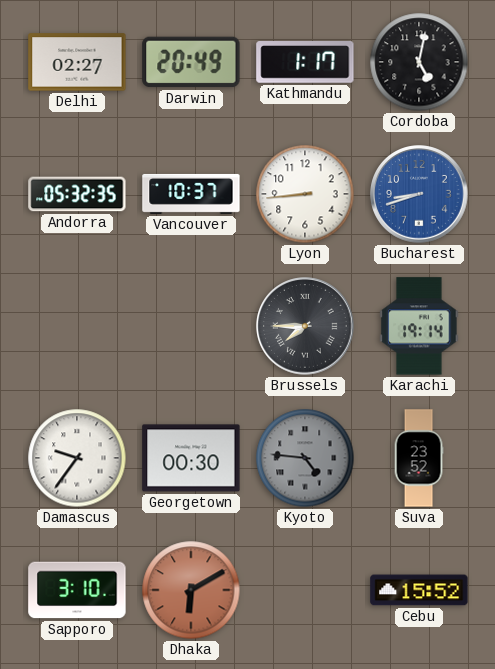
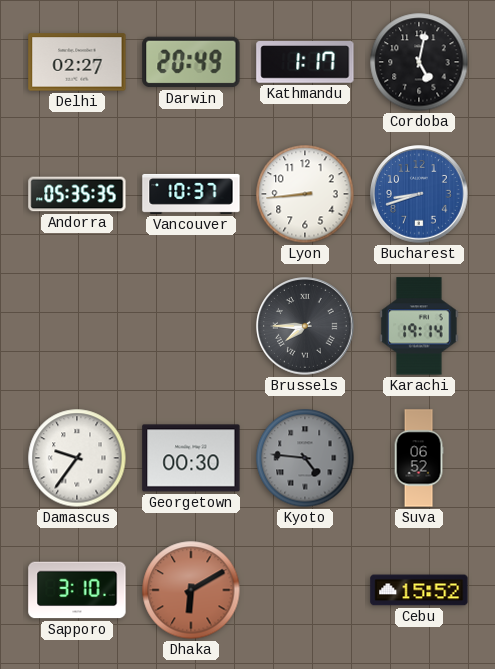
Andorra: 05:32 -> 05:35
Suva: 23:52 -> 06:52
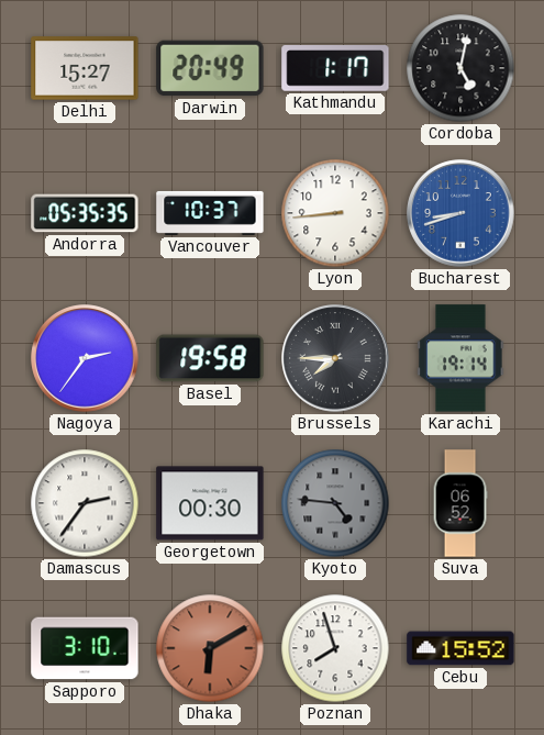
Delhi: 02:27 -> 15:27
Nagoya: none -> 2:36
Basel: none -> 19:58
Damascus: 9:36 -> 2:36
Poznan: none -> 7:57
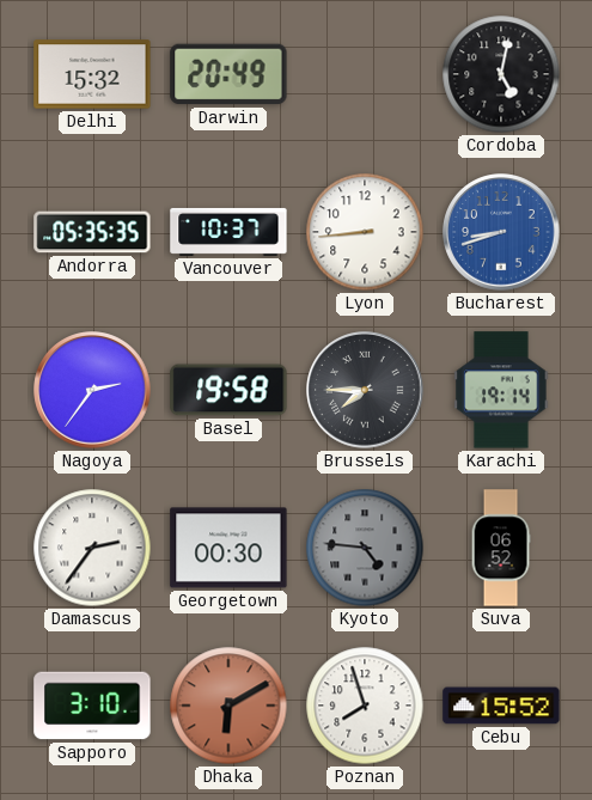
Delhi: 15:27 -> 15:32
Kathmandu: 1:17 -> none
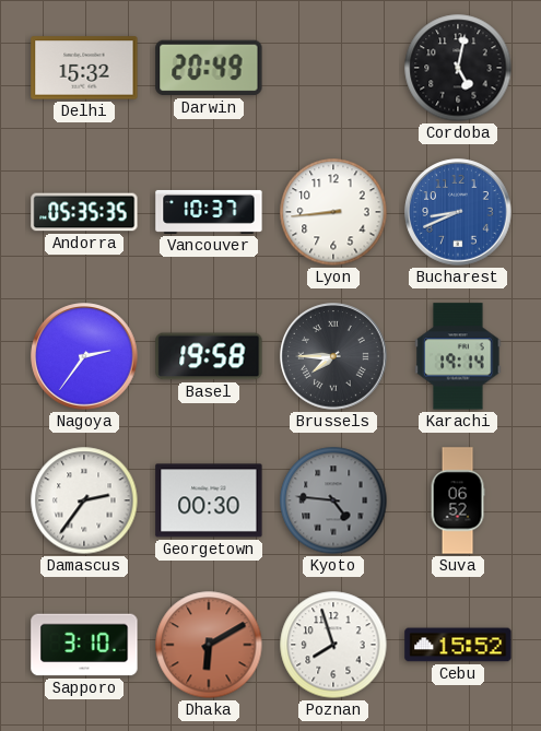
Bucharest: 8:42 -> 8:41
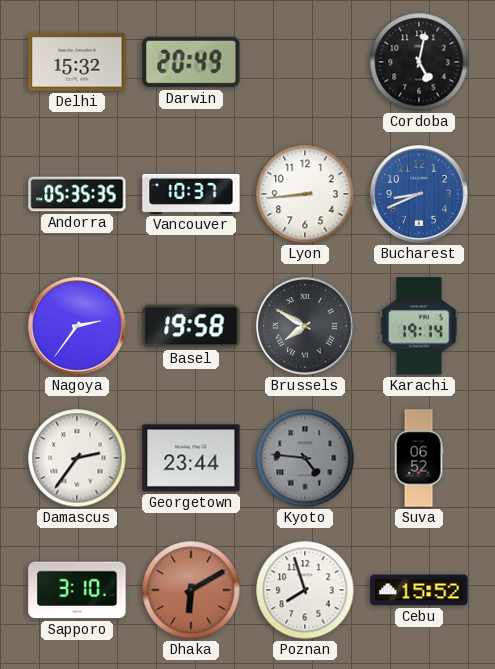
Brussels: 7:45 -> 7:50
Georgetown: 00:30 -> 23:44
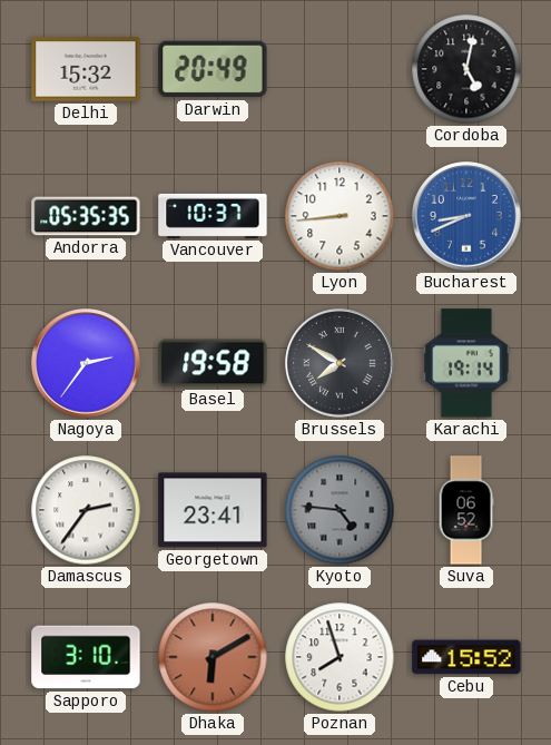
Georgetown: 23:44 -> 23:41
